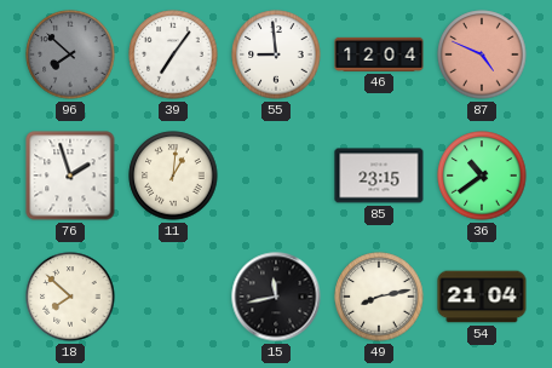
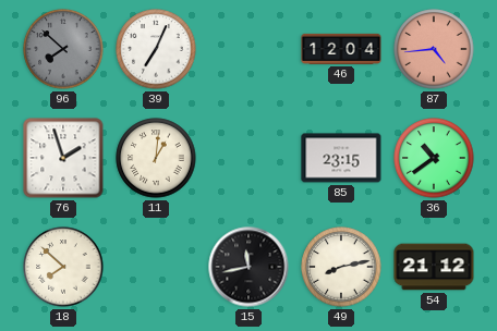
39: 7:06 -> 7:04
55: 8:59 -> none
87: 4:49 -> 4:44
54: 21:04 -> 21:12
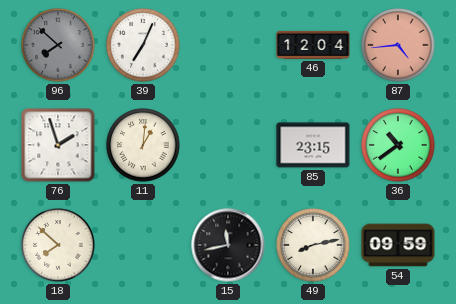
54: 21:12 -> 09:59
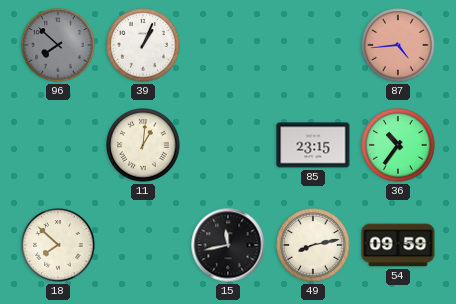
39: 7:04 -> 1:04
46: 12:04 -> none
76: 1:57 -> none
36: 10:39 -> 10:36
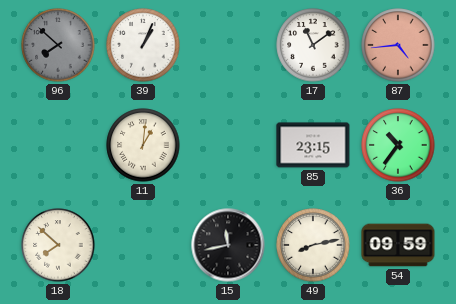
17: none -> 11:09
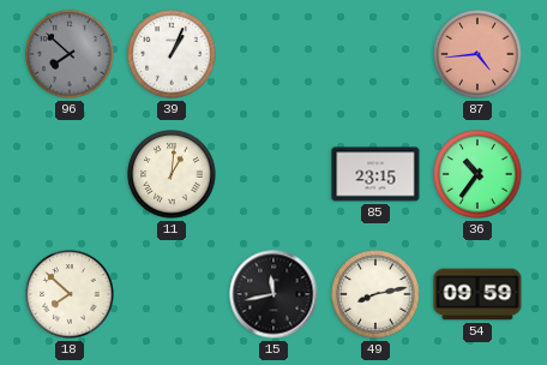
17: 11:09 -> none
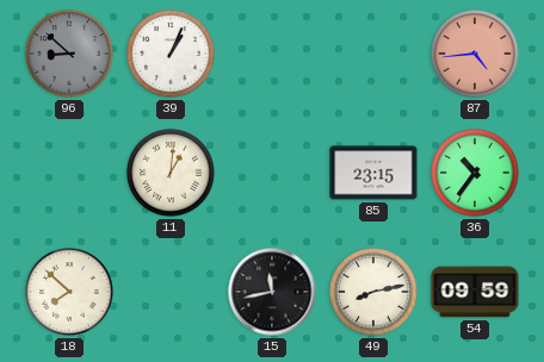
96: 7:52 -> 8:52
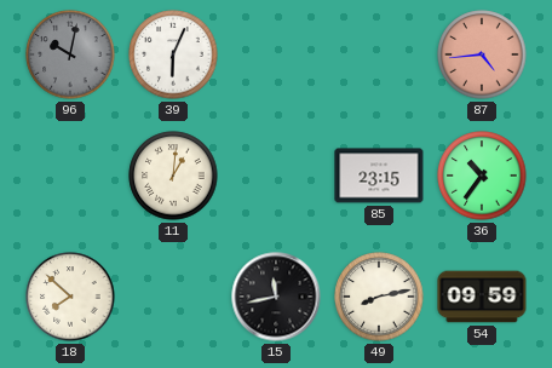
96: 8:52 -> 10:02
39: 1:04 -> 6:04
